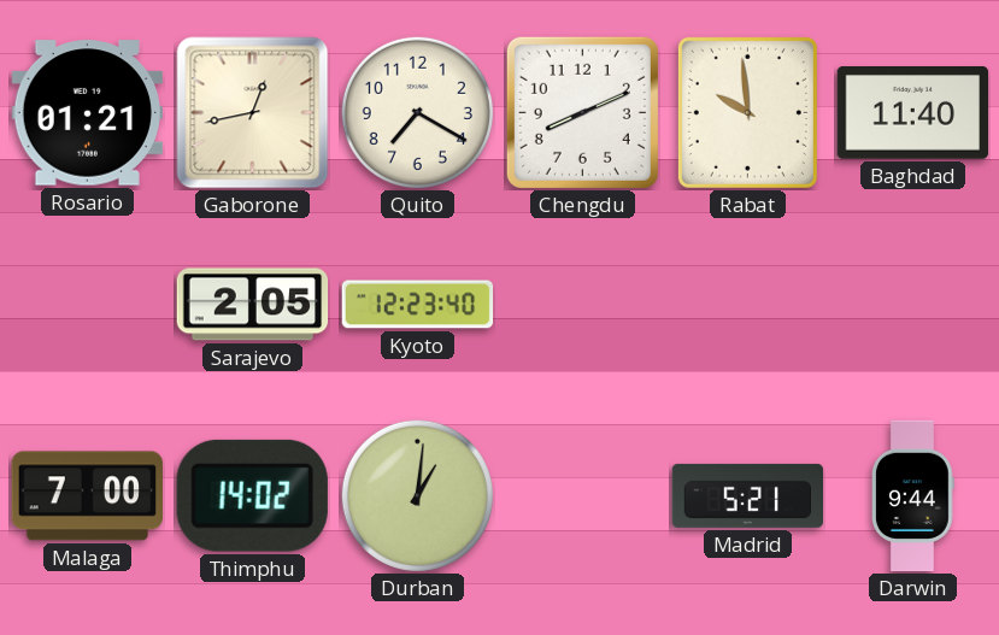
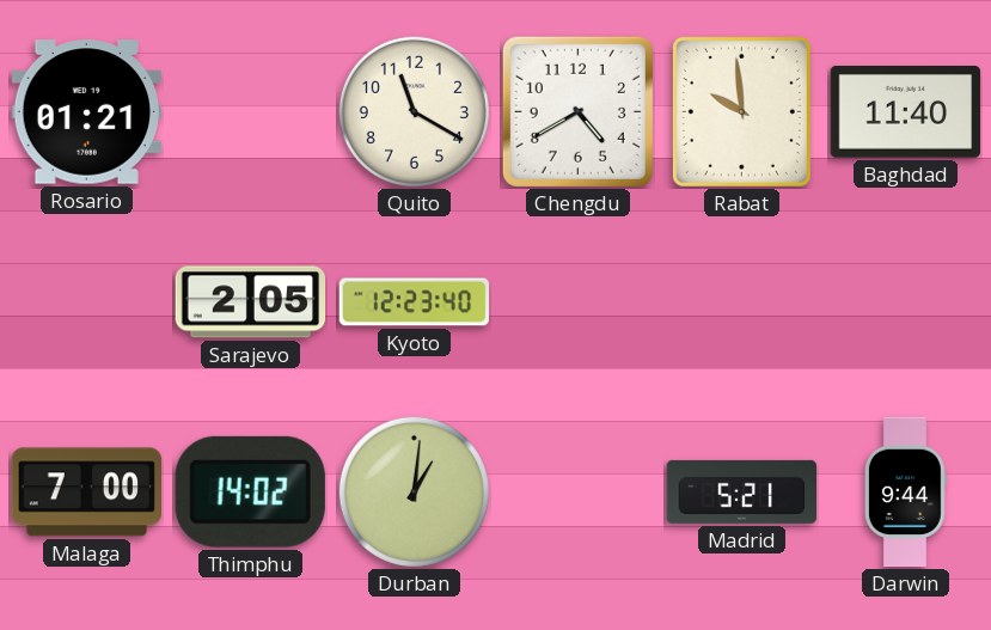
Gaborone: 12:43 -> none
Quito: 7:20 -> 11:20
Chengdu: 8:11 -> 4:40
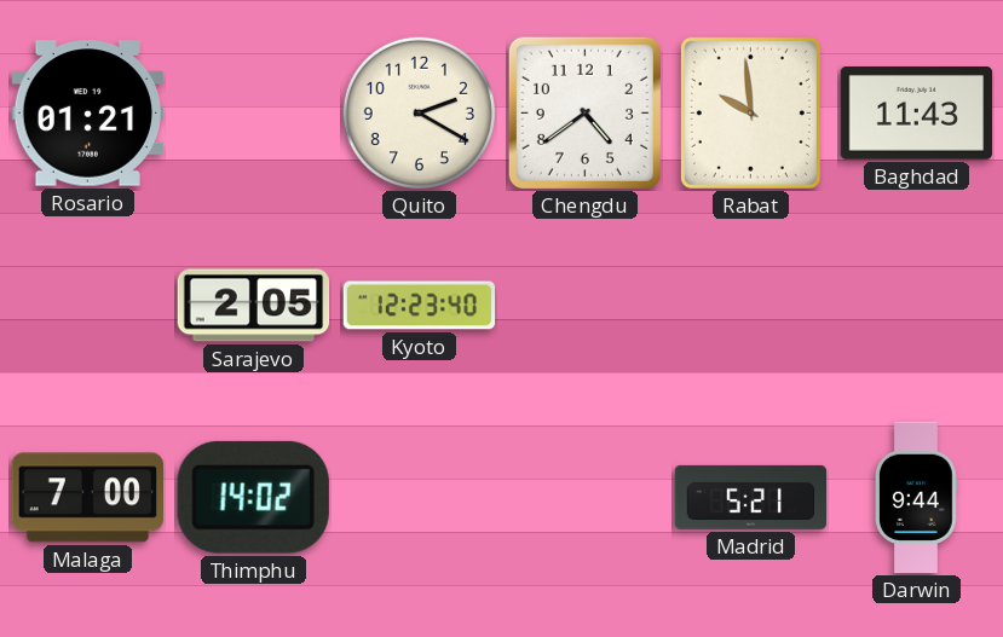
Quito: 11:20 -> 2:20
Chengdu: 4:40 -> 4:39
Baghdad: 11:40 -> 11:43
Durban: 1:01 -> none
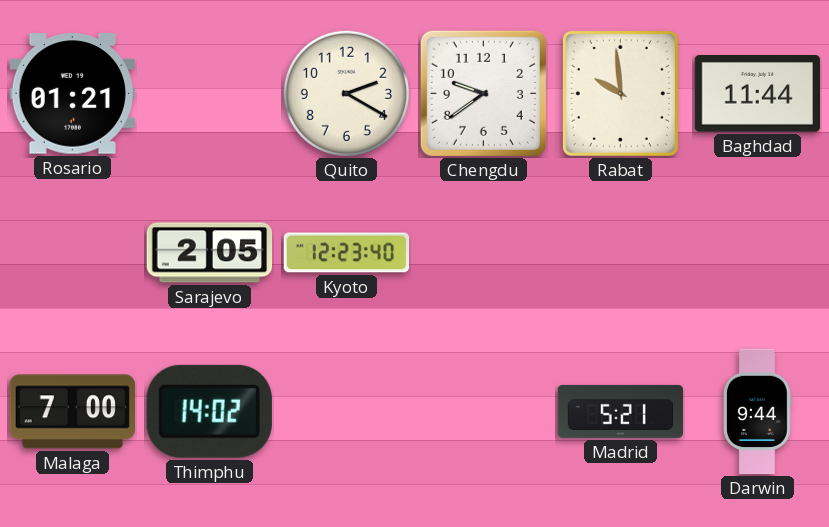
Chengdu: 4:39 -> 9:39
Baghdad: 11:43 -> 11:44
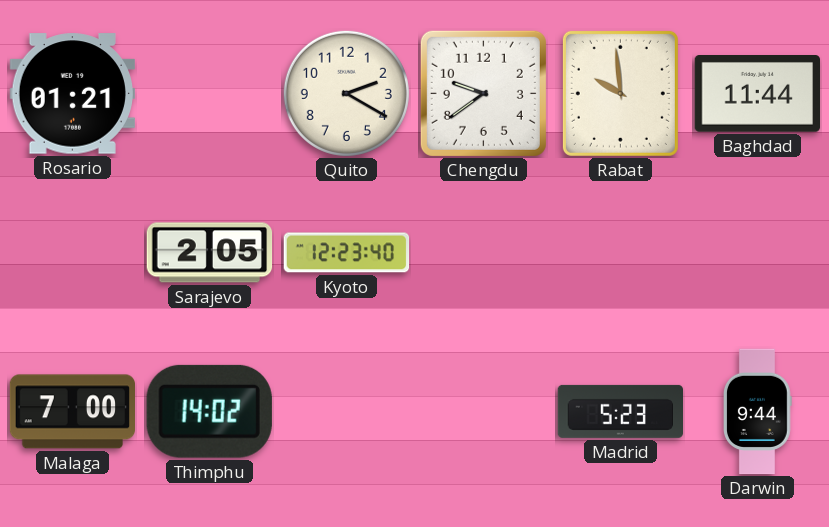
Madrid: 5:21 -> 5:23
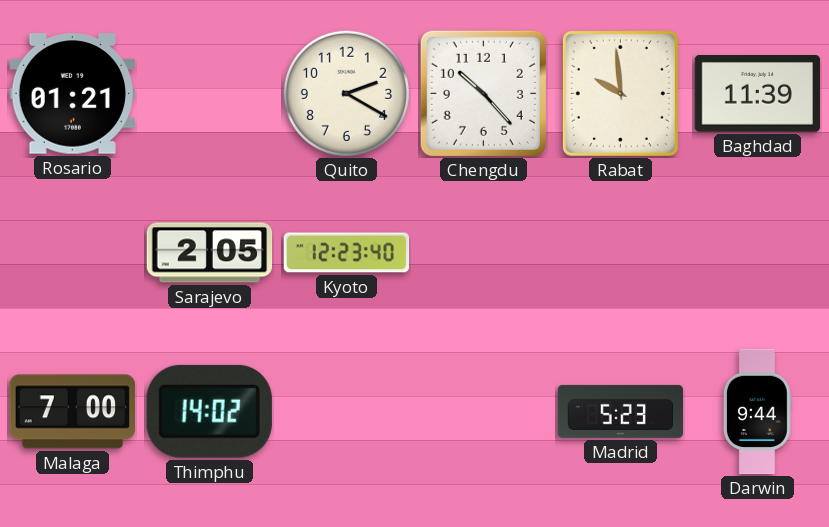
Chengdu: 9:39 -> 10:23
Baghdad: 11:44 -> 11:39
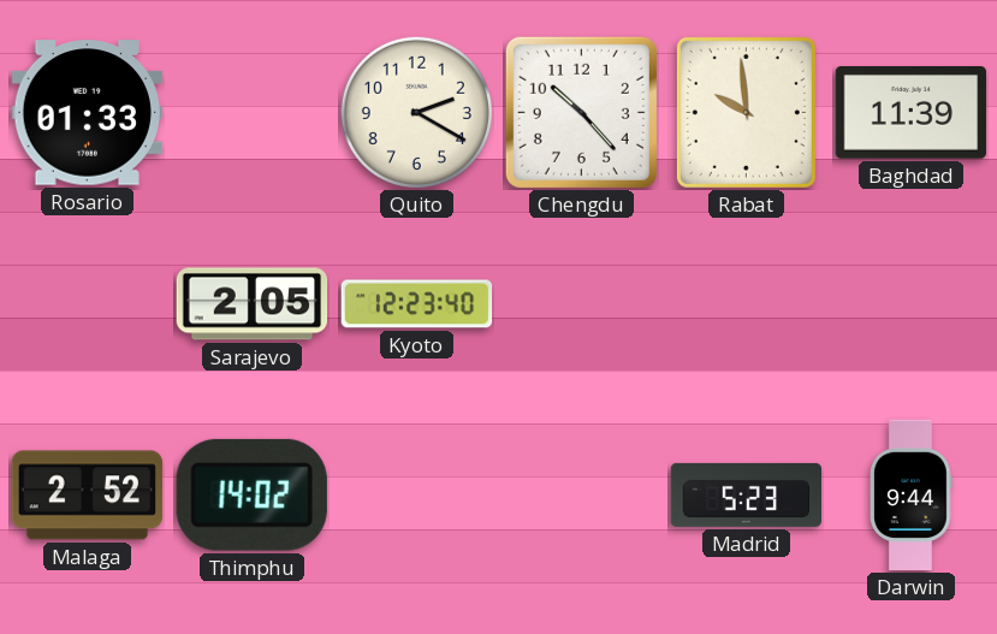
Rosario: 01:21 -> 01:33
Malaga: 7:00 -> 2:52
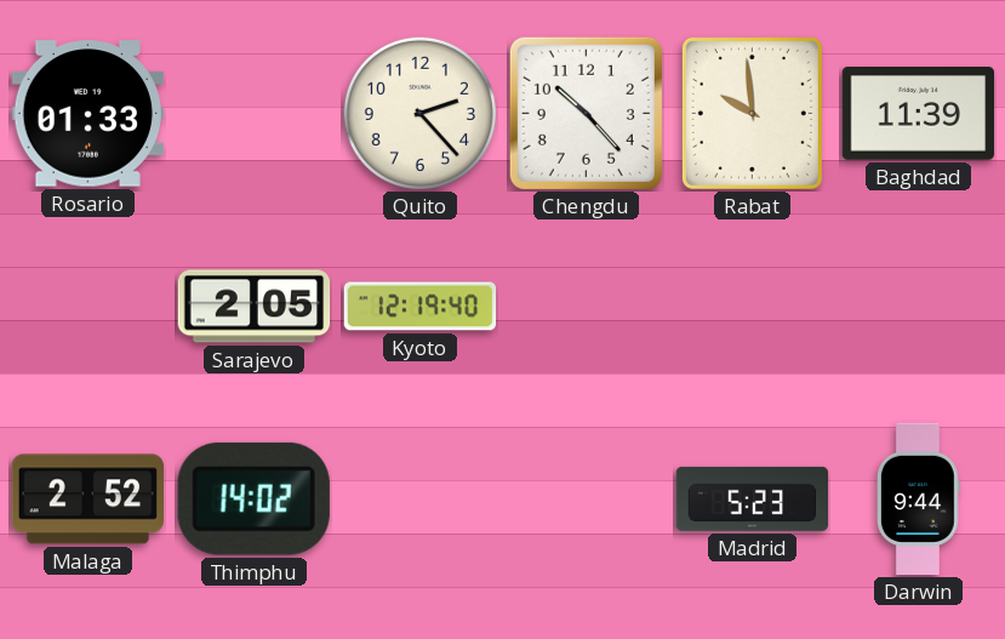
Quito: 2:20 -> 2:23
Kyoto: 12:23 -> 12:19
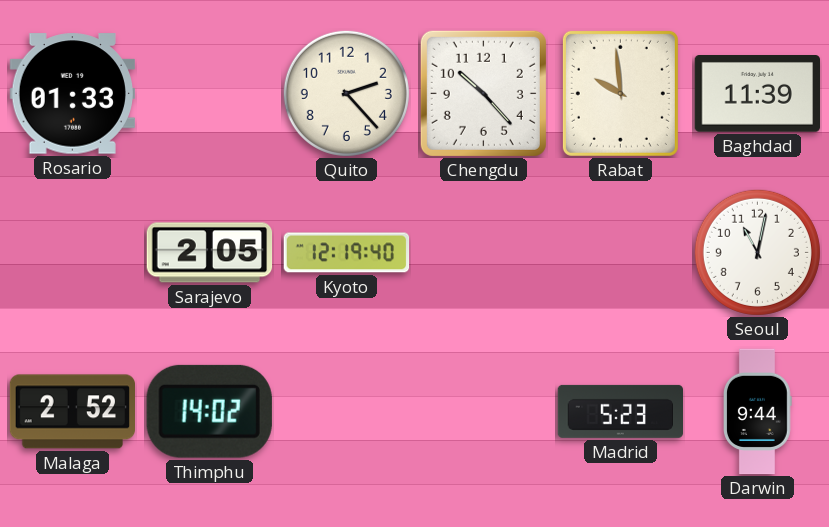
Seoul: none -> 11:02
